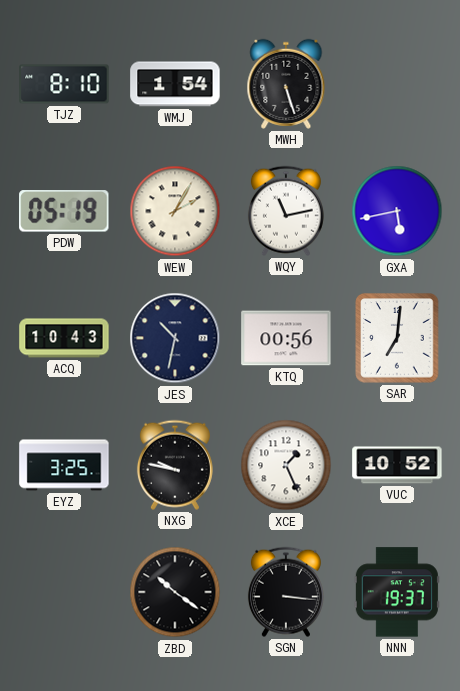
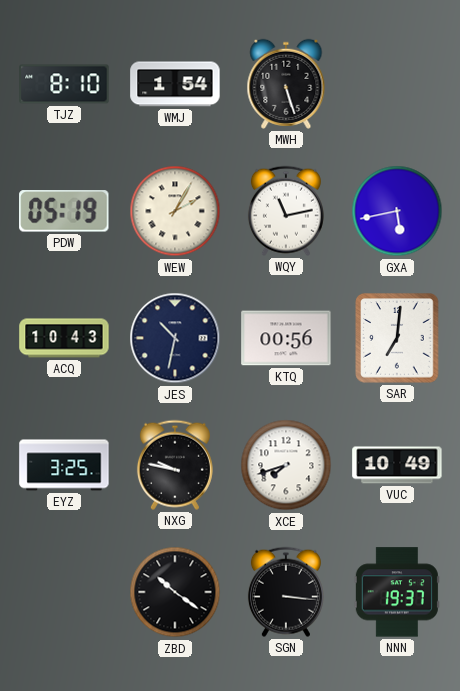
XCE: 1:26 -> 7:42
VUC: 10:52 -> 10:49
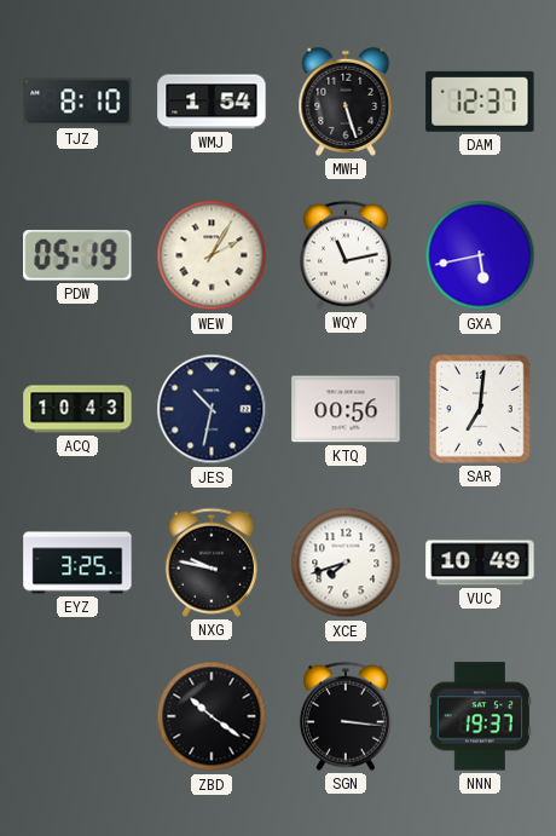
DAM: none -> 12:37
